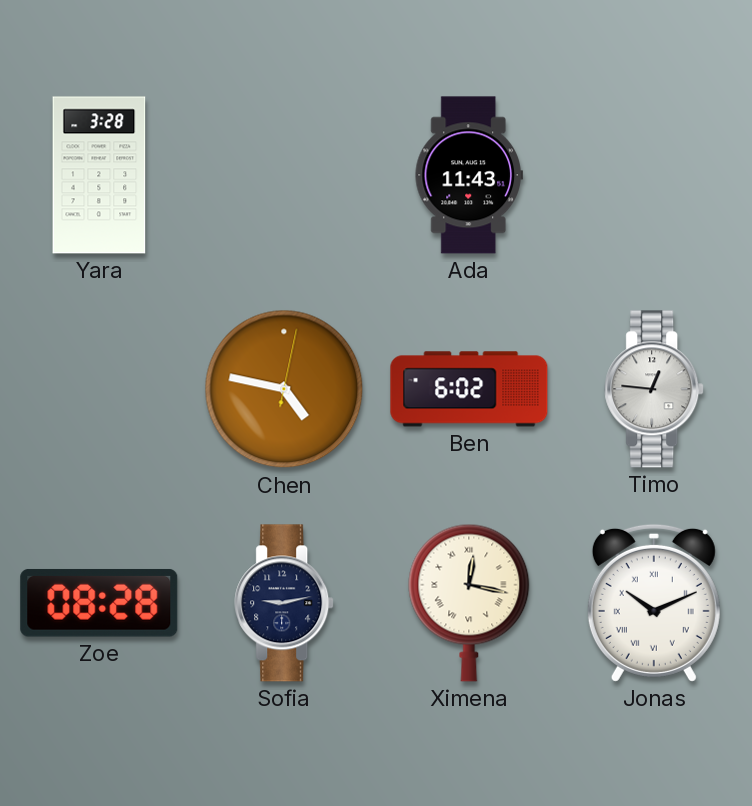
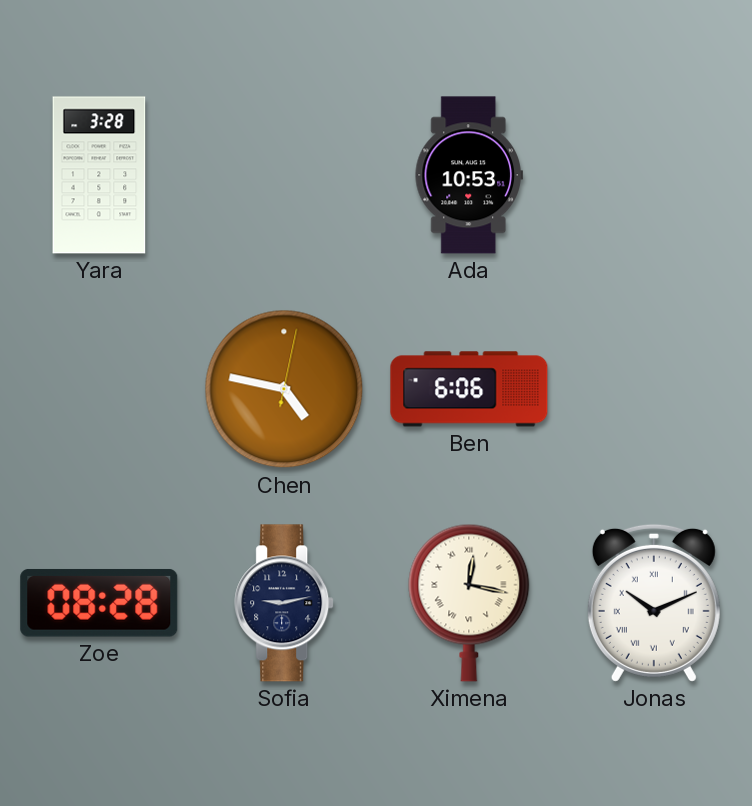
Ada: 11:43 -> 10:53
Ben: 6:02 -> 6:06
Timo: 12:46 -> none
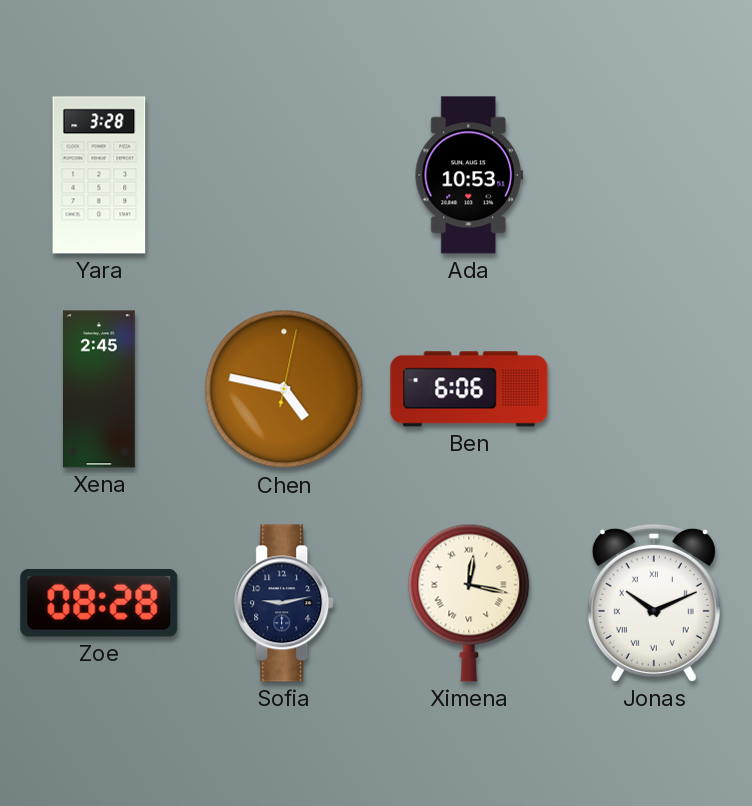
Xena: none -> 2:45
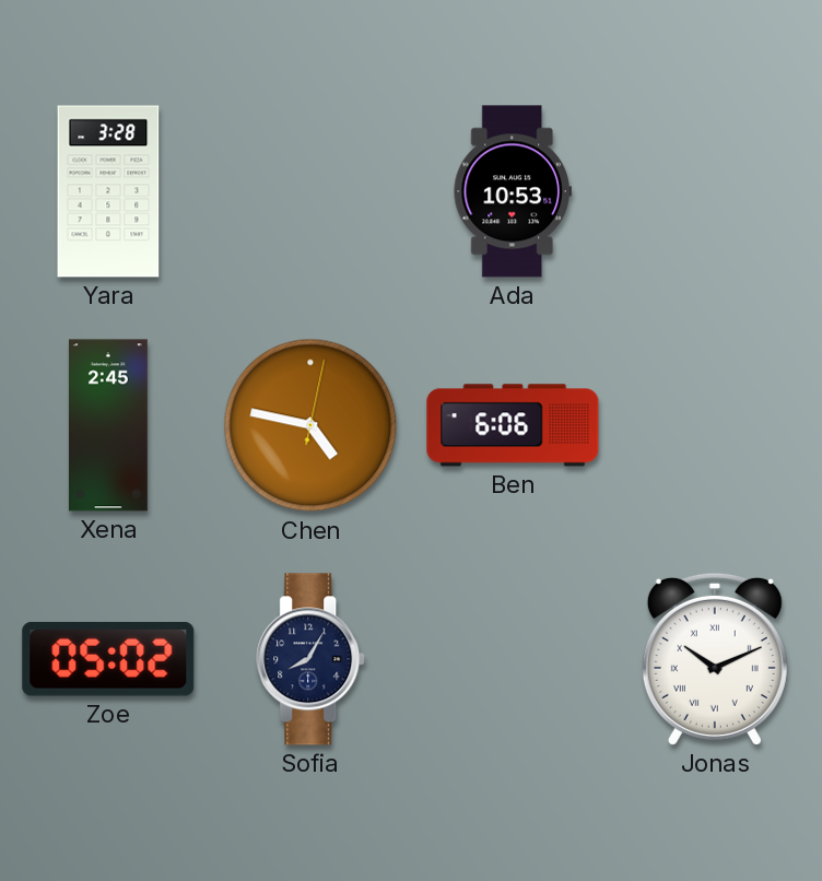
Zoe: 08:28 -> 05:02
Sofia: 9:13 -> 8:05
Ximena: 12:17 -> none
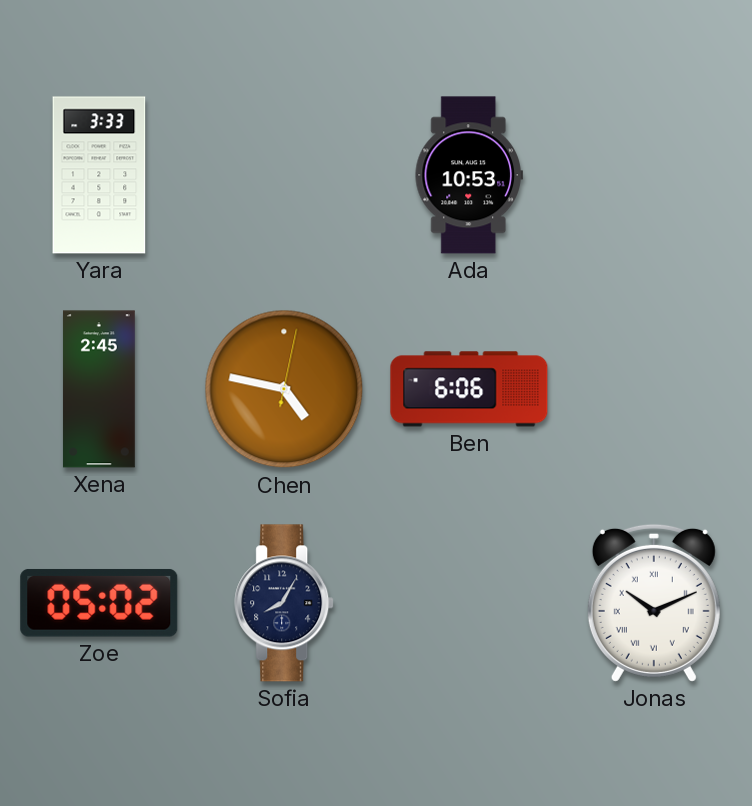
Yara: 3:28 -> 3:33
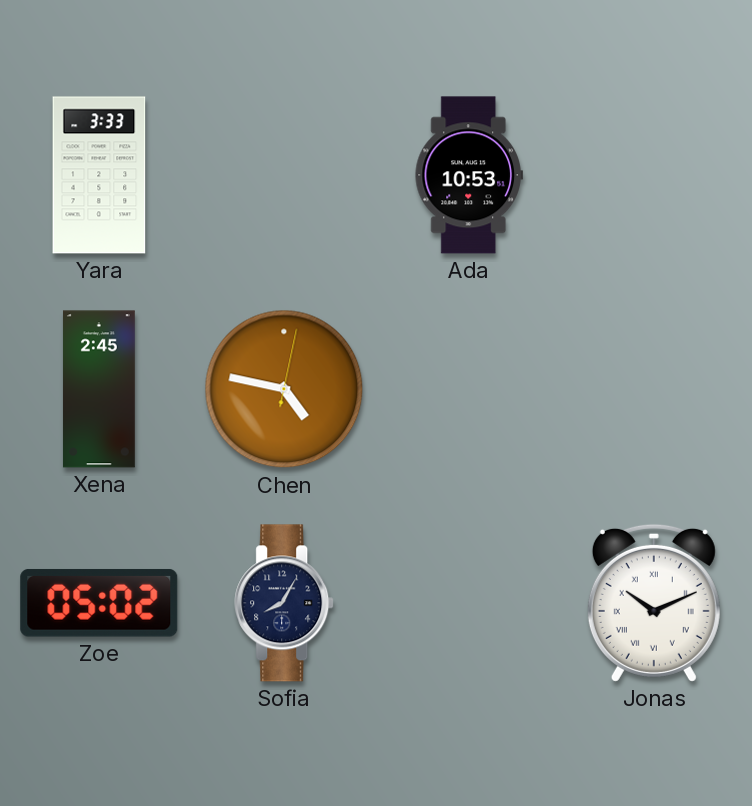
Ben: 6:06 -> none
